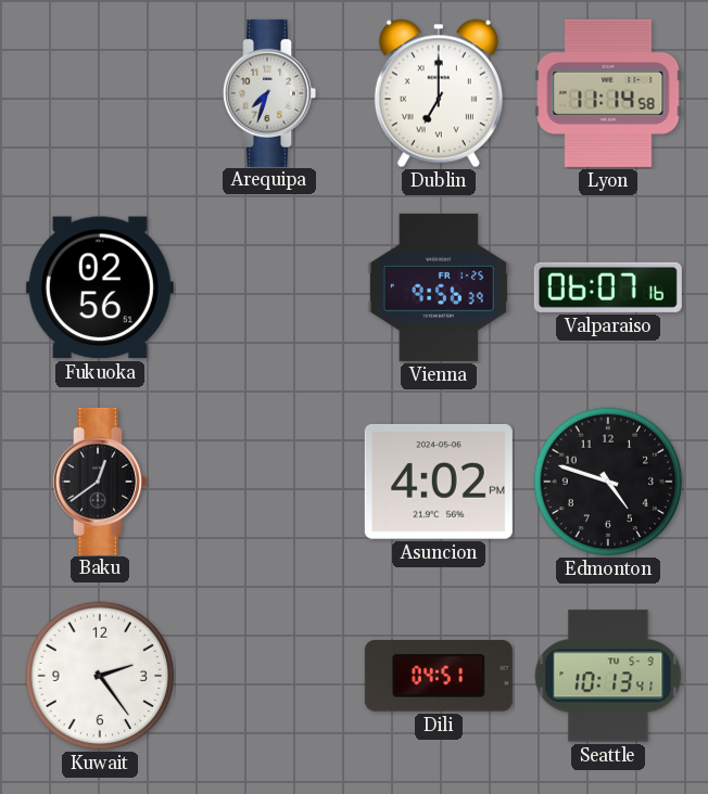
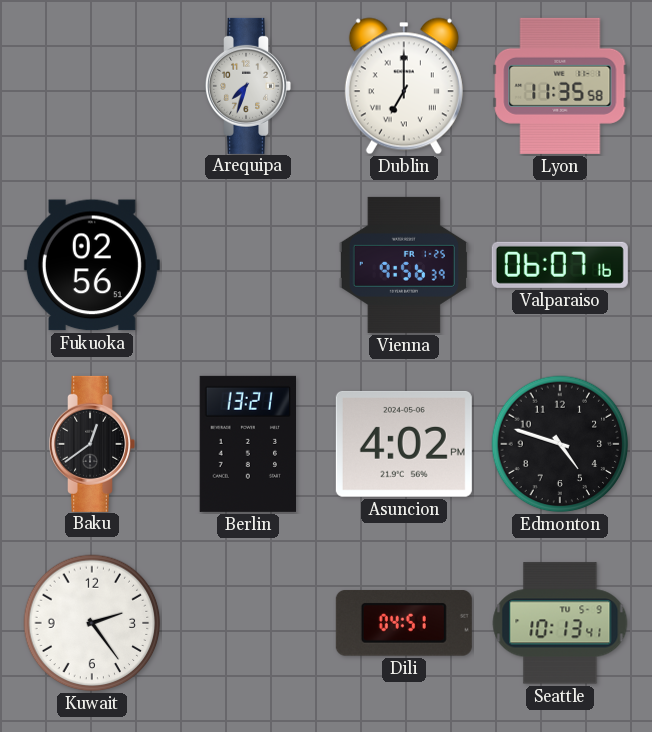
Lyon: 11:14 -> 11:35
Berlin: none -> 13:21
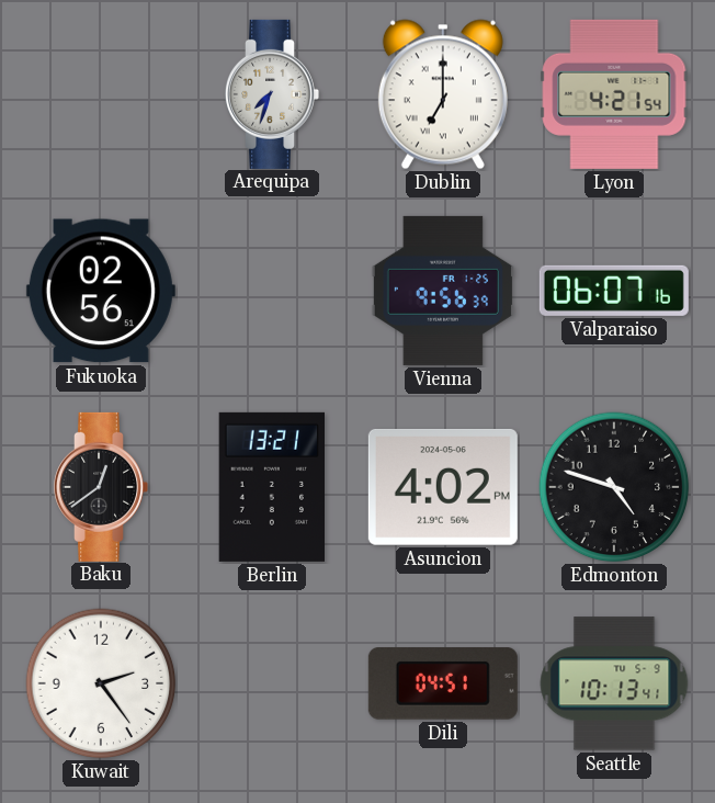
Lyon: 11:35 -> 4:21
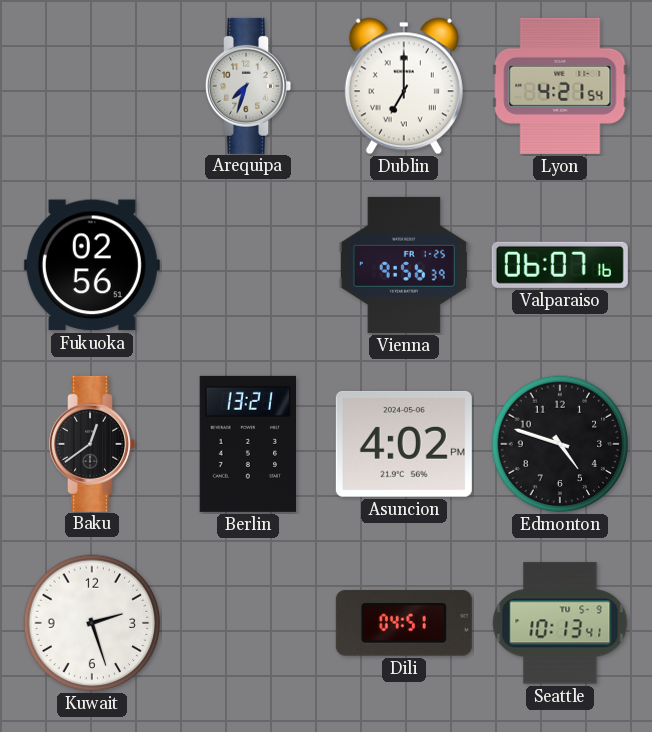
Kuwait: 2:24 -> 2:27
